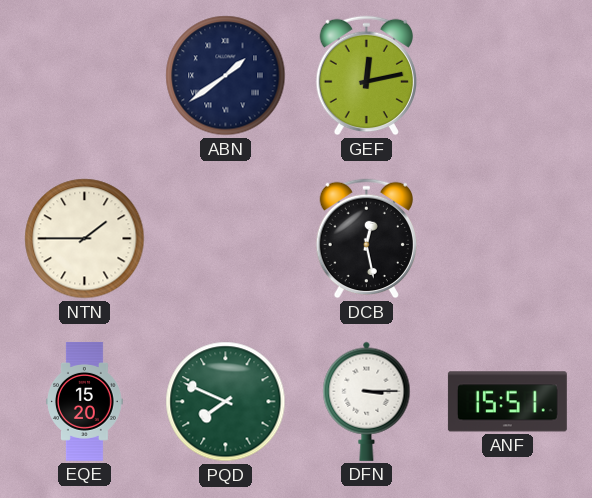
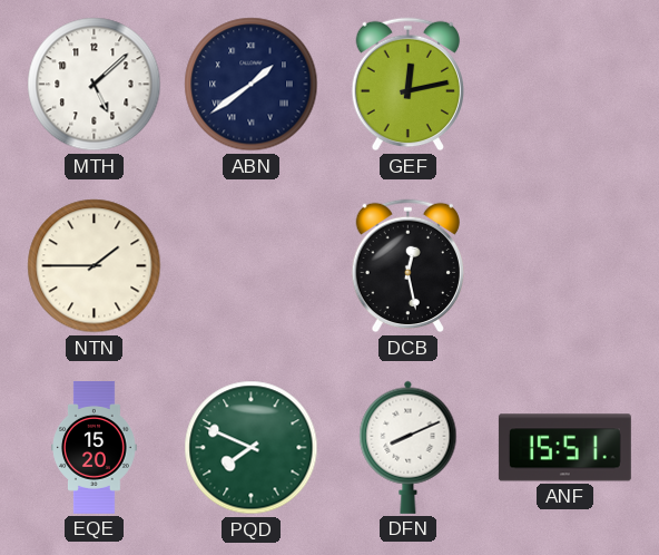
MTH: none -> 5:08
DFN: 3:15 -> 8:11
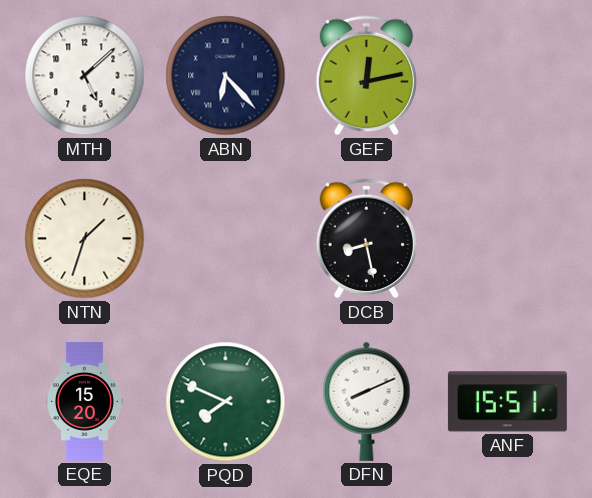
ABN: 1:39 -> 6:23
NTN: 1:45 -> 1:33
DCB: 12:28 -> 8:28
